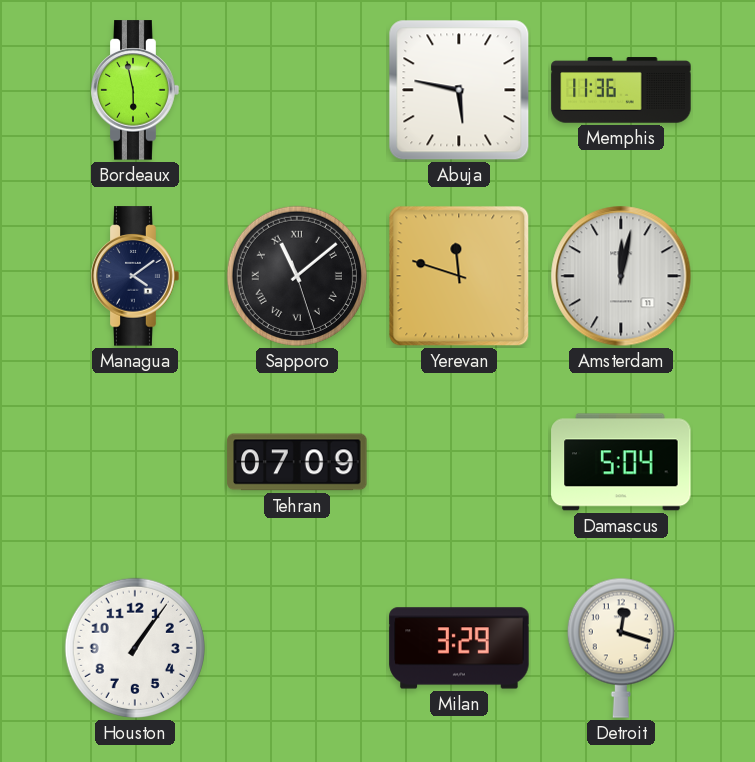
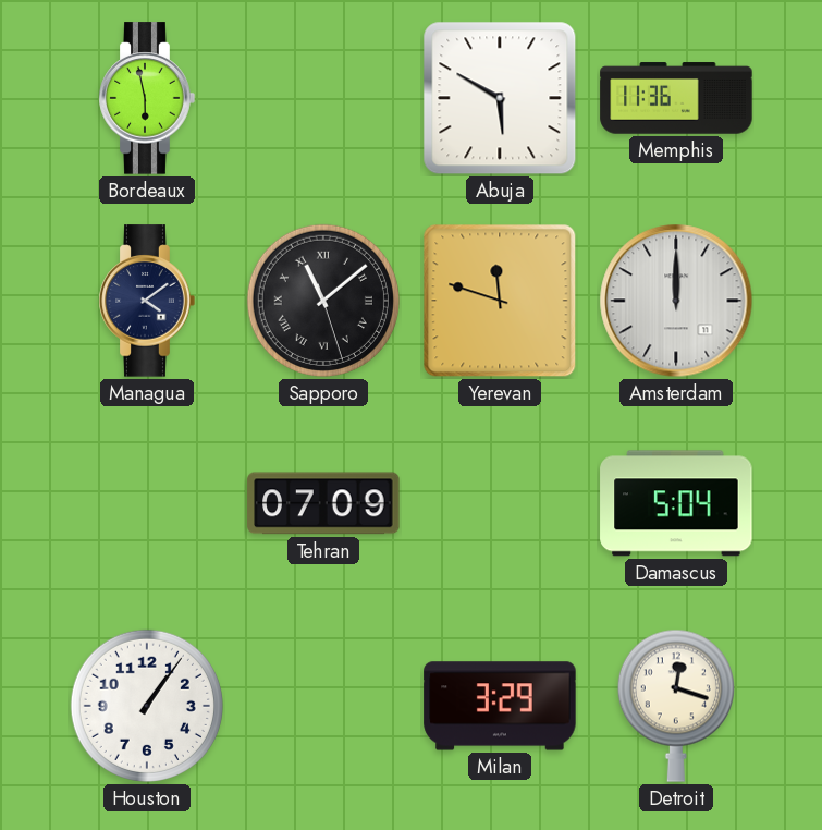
Abuja: 5:47 -> 5:50
Amsterdam: 12:02 -> 12:00
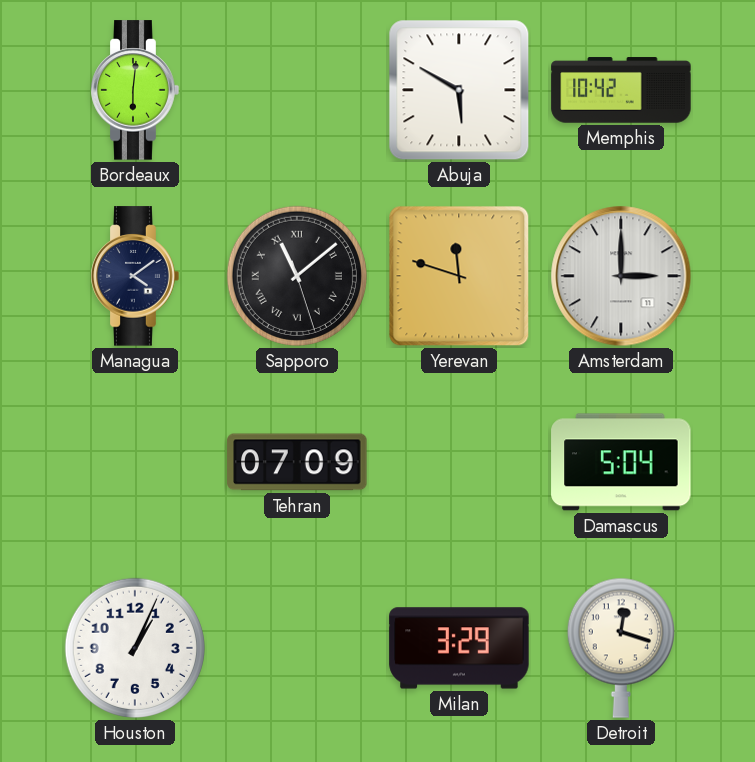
Bordeaux: 5:58 -> 6:01
Memphis: 11:36 -> 10:42
Amsterdam: 12:00 -> 3:00
Houston: 1:06 -> 1:04
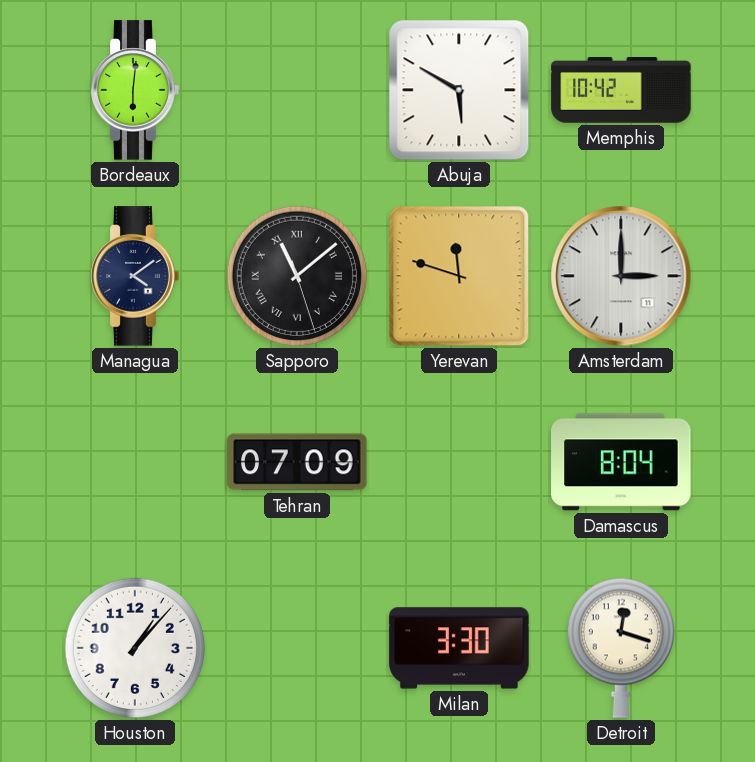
Damascus: 5:04 -> 8:04
Houston: 1:04 -> 1:07
Milan: 3:29 -> 3:30
